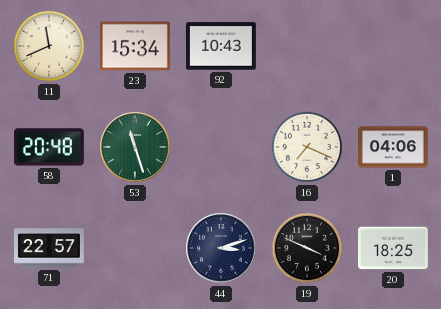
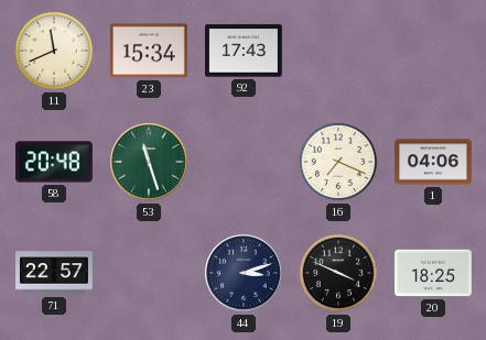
92: 10:43 -> 17:43
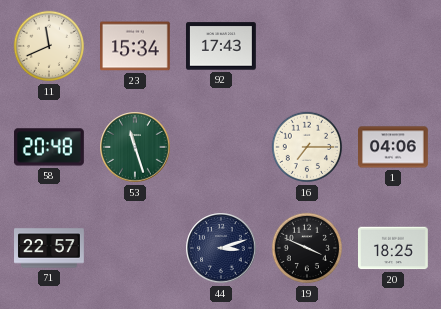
16: 7:19 -> 7:15
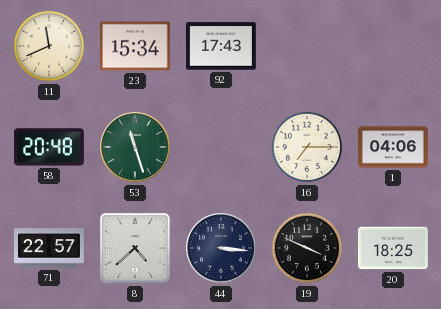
8: none -> 4:38
44: 3:12 -> 3:16
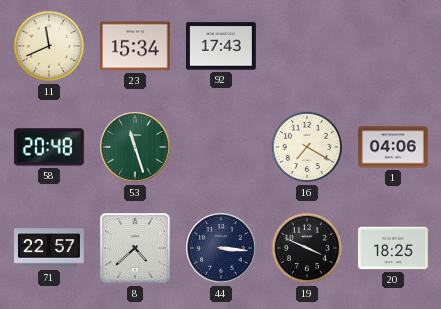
16: 7:15 -> 7:20
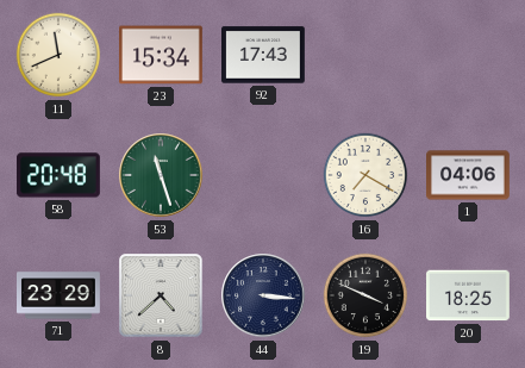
71: 22:57 -> 23:29
